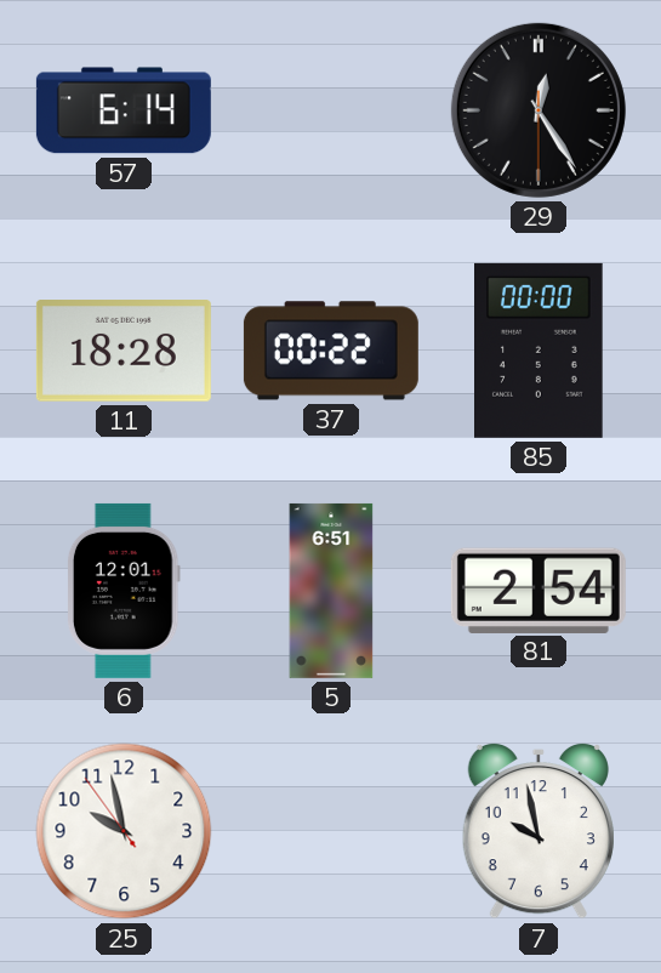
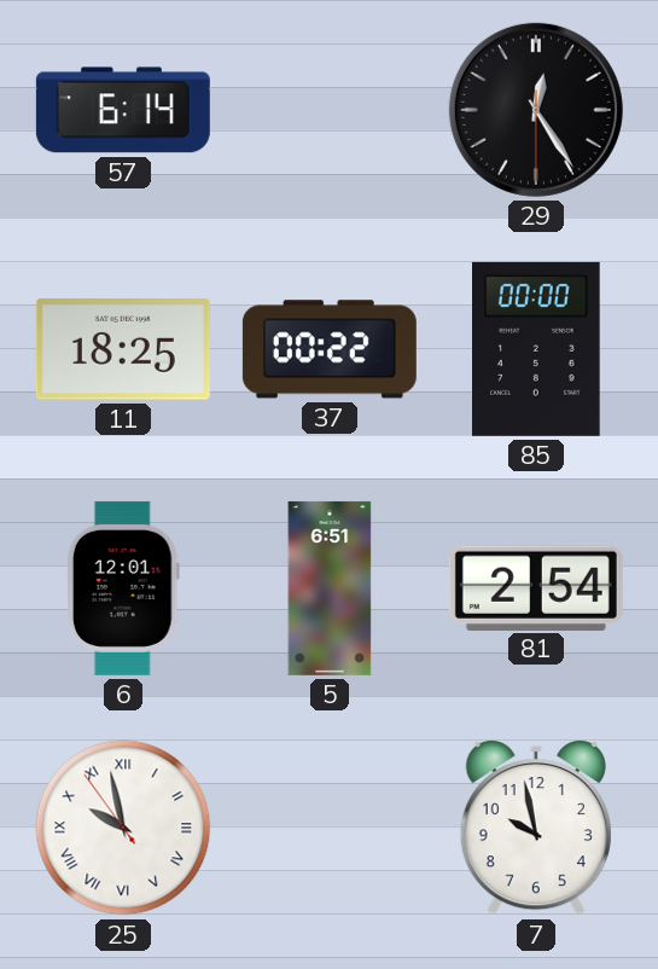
11: 18:28 -> 18:25
25 numerals: Arabic -> Roman
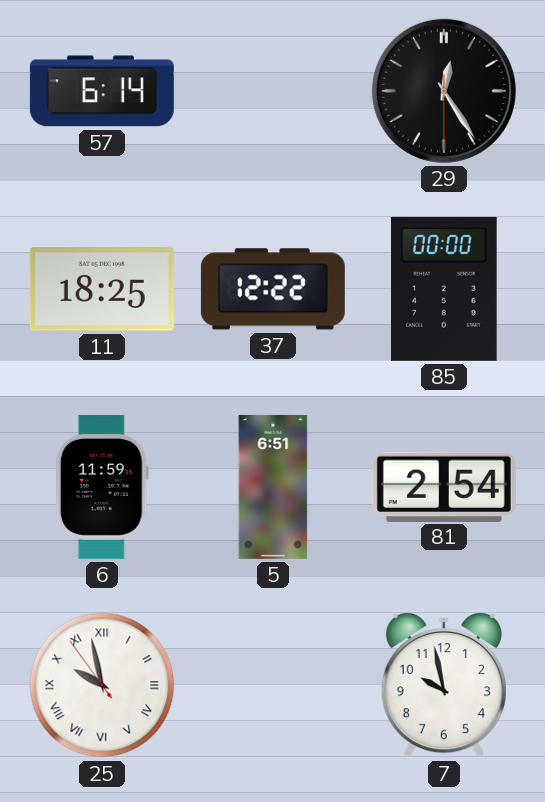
37: 00:22 -> 12:22
6: 12:01 -> 11:59
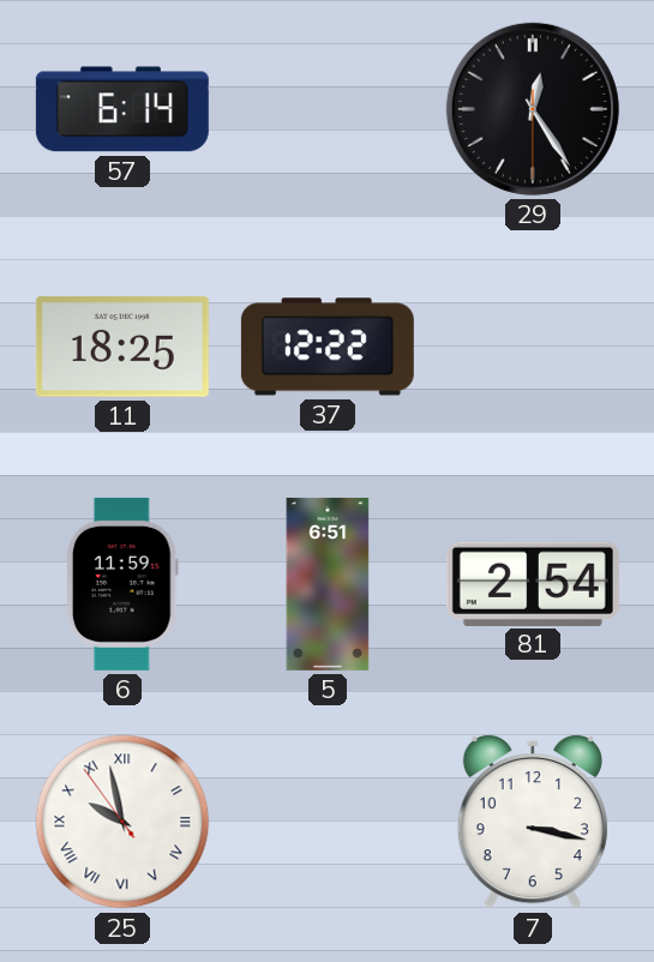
85: 00:00 -> none
7: 9:58 -> 3:17
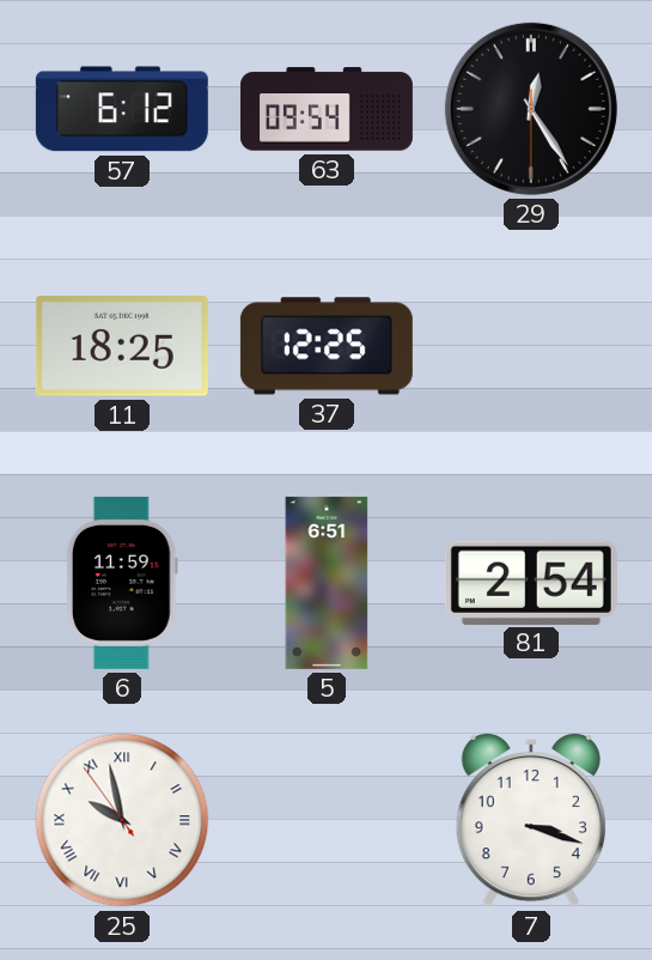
57: 6:14 -> 6:12
63: none -> 09:54
37: 12:22 -> 12:25
7: 3:17 -> 3:18
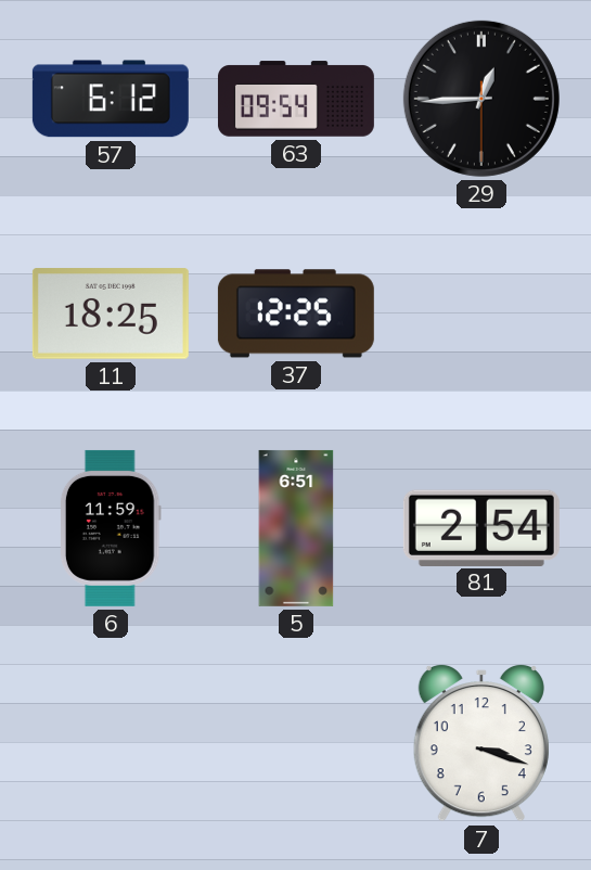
29: 12:24 -> 12:44
25: 9:57 -> none
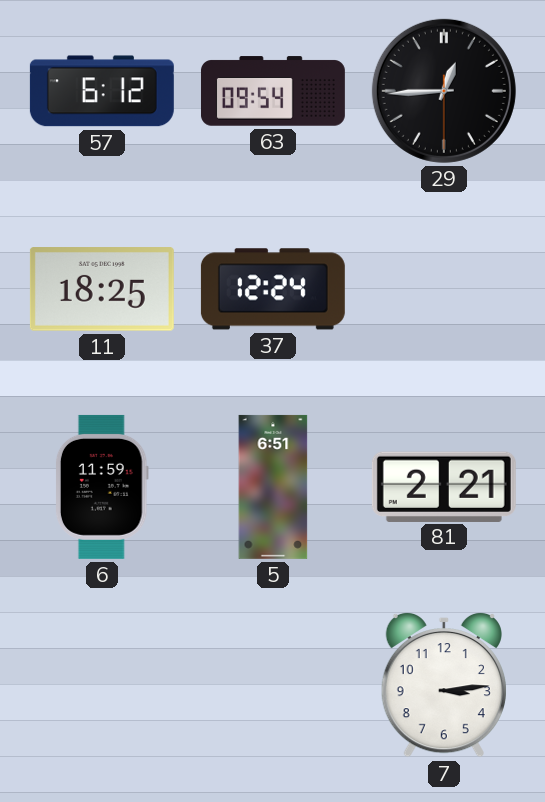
37: 12:25 -> 12:24
81: 2:54 -> 2:21
7: 3:18 -> 3:14
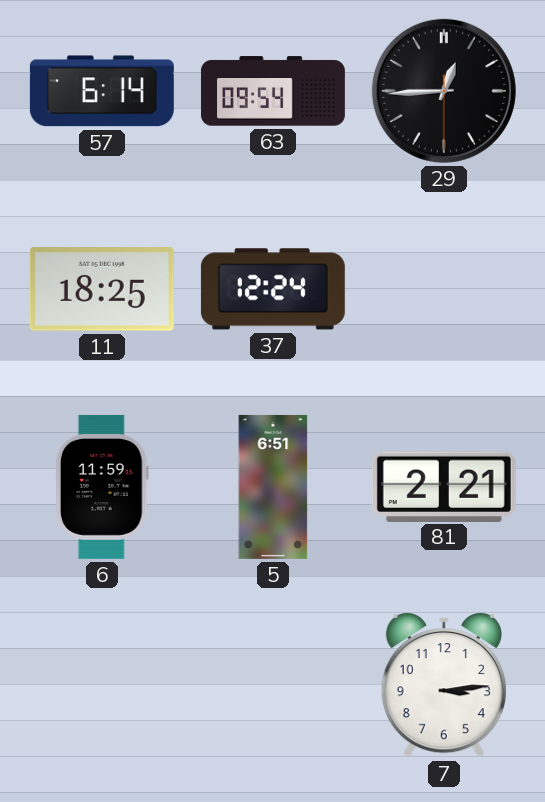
57: 6:12 -> 6:14
